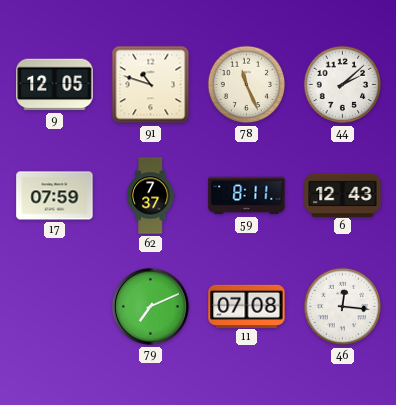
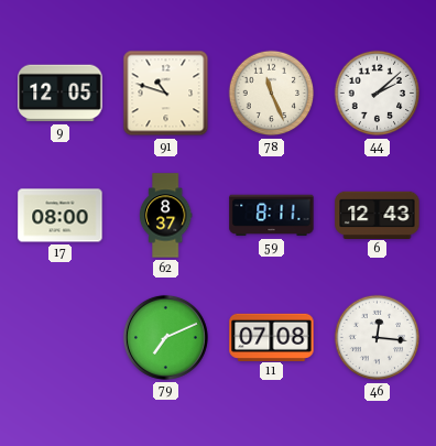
17: 07:59 -> 08:00
62: 7:37 -> 8:37
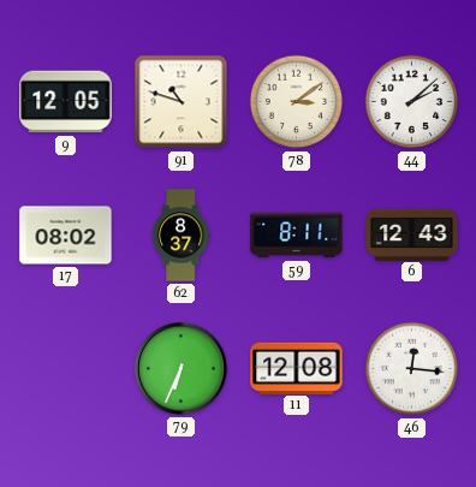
78: 11:26 -> 3:09
17: 08:00 -> 08:02
79: 7:11 -> 6:34
11: 07:08 -> 12:08
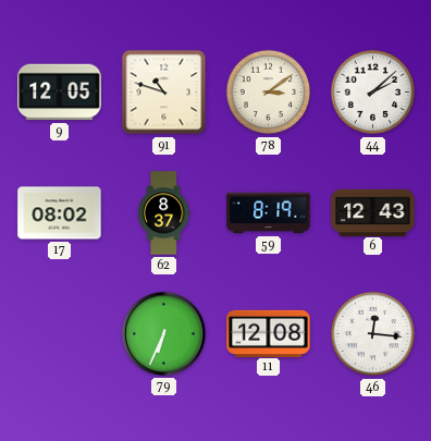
59: 8:11 -> 8:19
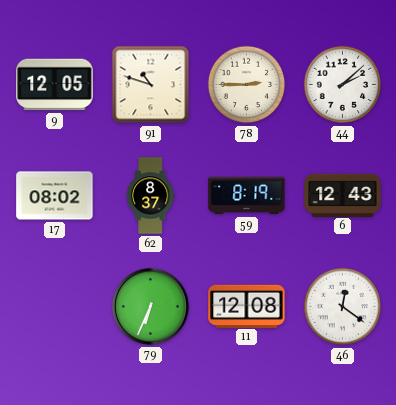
78: 3:09 -> 2:45
46: 12:16 -> 12:21
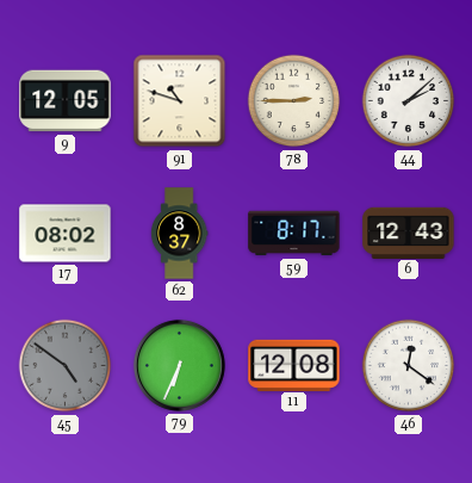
59: 8:19 -> 8:17
45: none -> 4:51
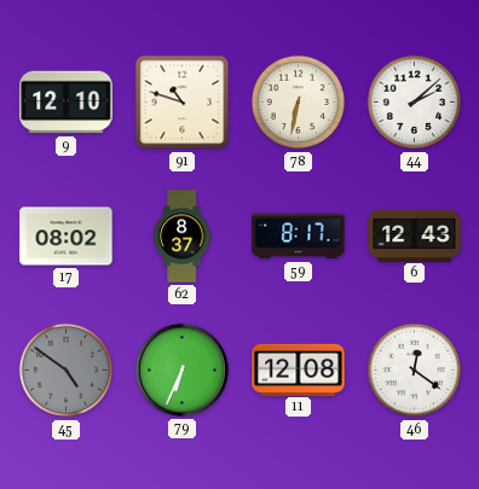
9: 12:05 -> 12:10
78: 2:45 -> 6:32
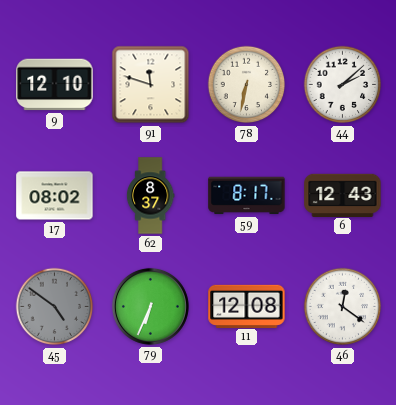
91: 10:48 -> 11:48
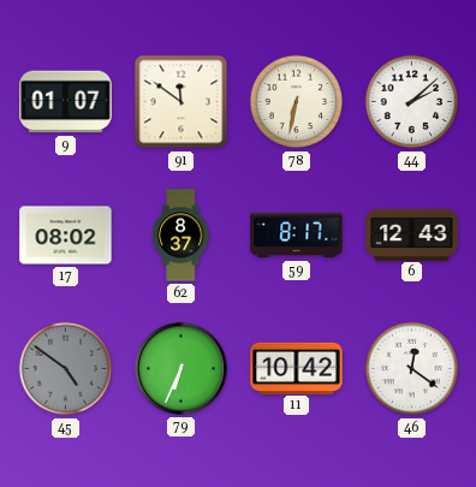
9: 12:10 -> 01:07
91: 11:48 -> 11:51
11: 12:08 -> 10:42
